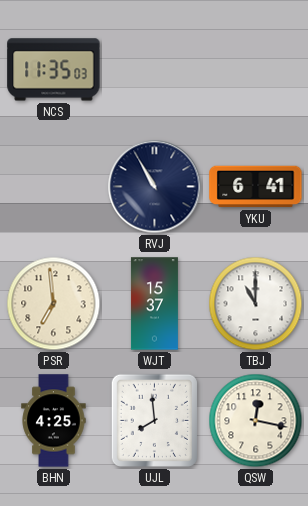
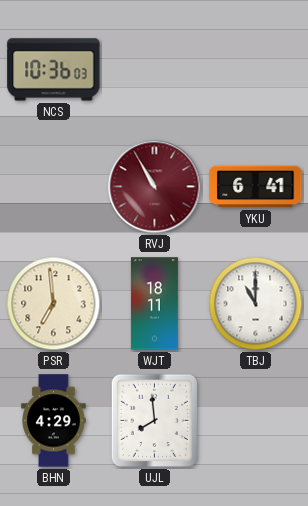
NCS: 11:35 -> 10:36
RVJ dial: navy -> burgundy
WJT: 15:37 -> 18:11
BHN: 4:25 -> 4:29
QSW: 12:17 -> none
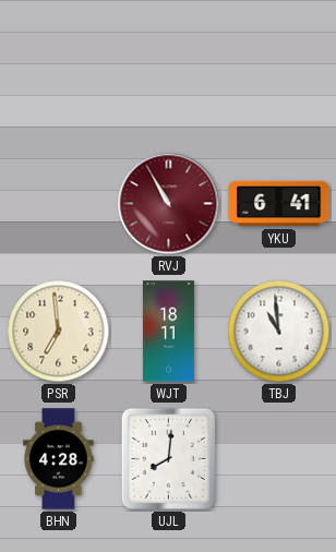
NCS: 10:36 -> none
TBJ: 11:00 -> 10:59
BHN: 4:29 -> 4:28
UJL: 7:59 -> 8:01
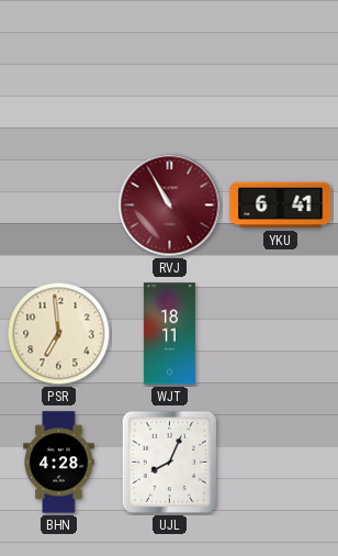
TBJ: 10:59 -> none
UJL: 8:01 -> 8:04
